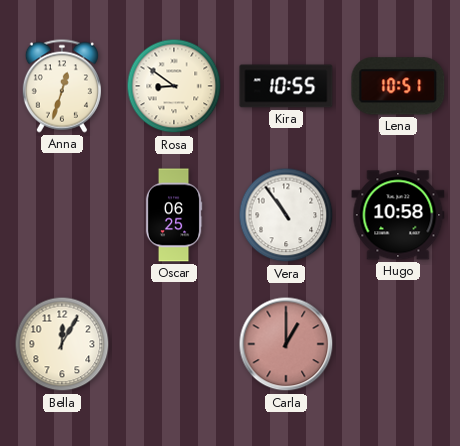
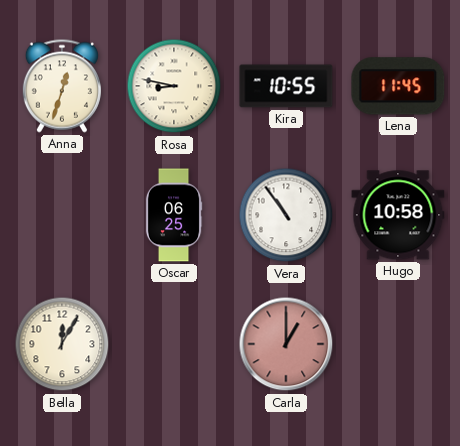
Rosa: 8:51 -> 8:47
Lena: 10:51 -> 11:45
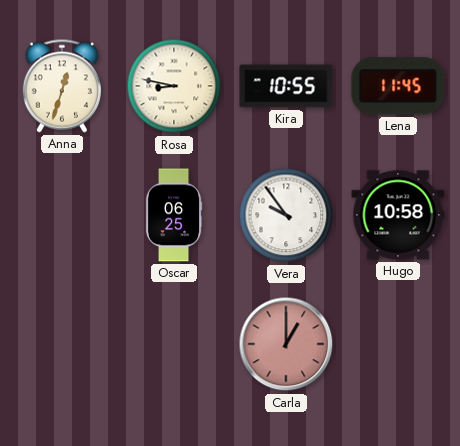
Vera: 10:54 -> 9:54
Bella: 12:05 -> none
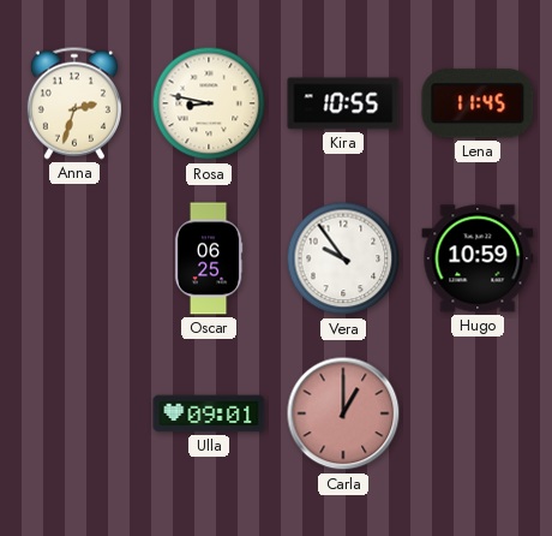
Anna: 12:33 -> 2:33
Hugo: 10:58 -> 10:59
Ulla: none -> 09:01
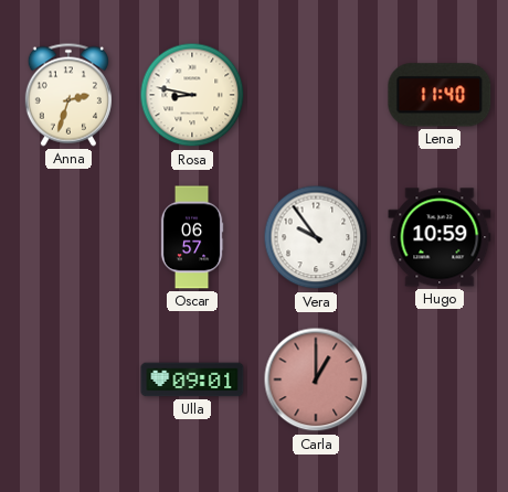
Kira: 10:55 -> none
Lena: 11:45 -> 11:40
Oscar: 06:25 -> 06:57
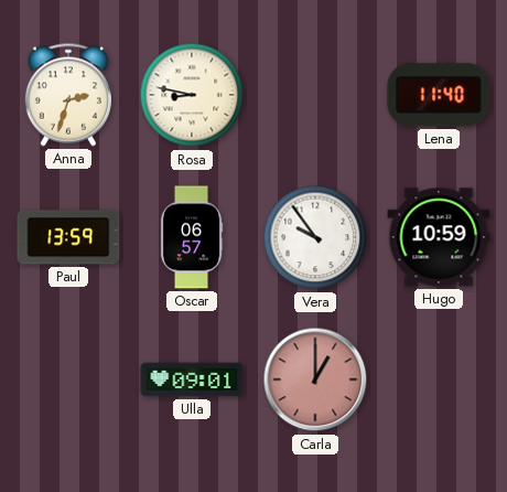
Paul: none -> 13:59
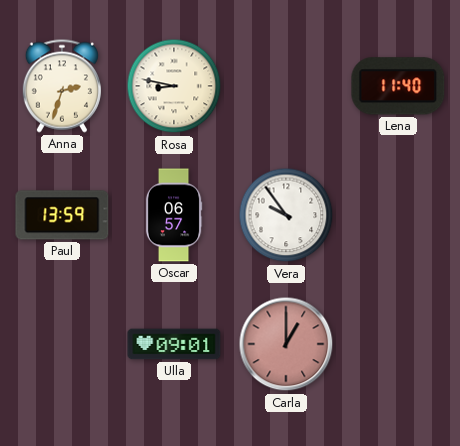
Hugo: 10:59 -> none
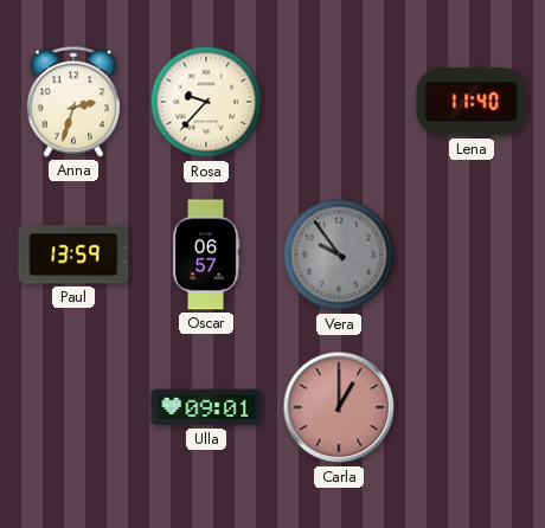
Rosa: 8:47 -> 9:37
Vera dial: white -> grey
